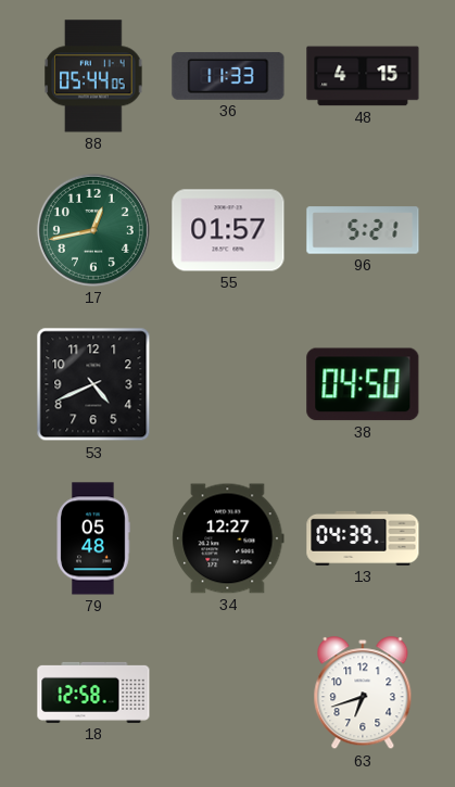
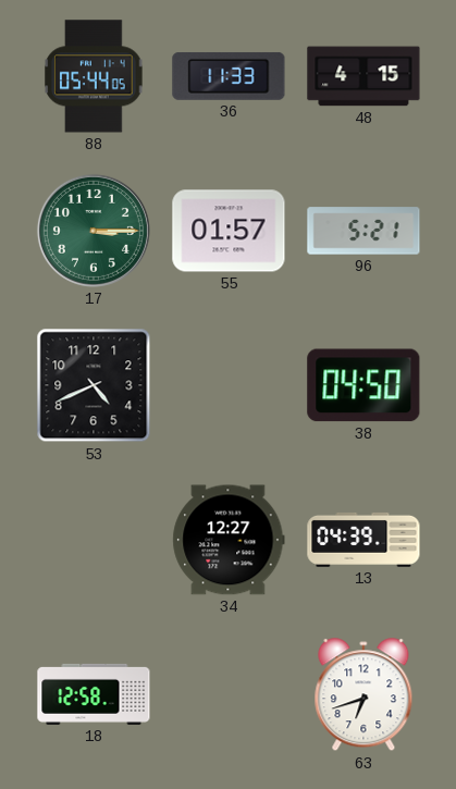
17: 12:43 -> 3:15
79: 05:48 -> none
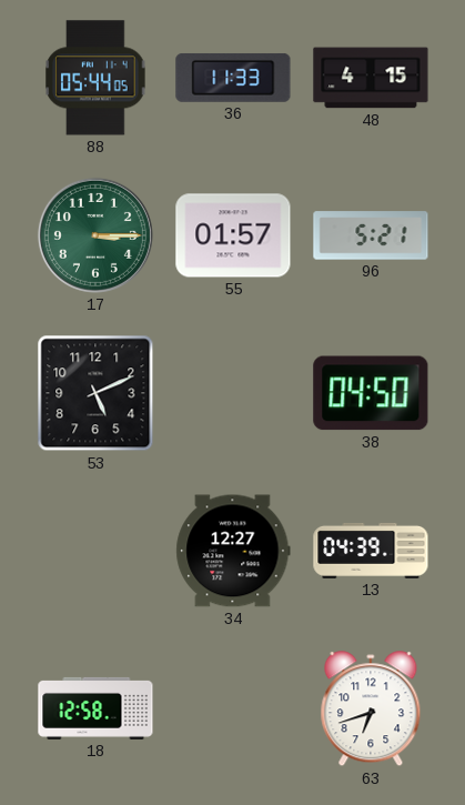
53: 4:41 -> 5:11
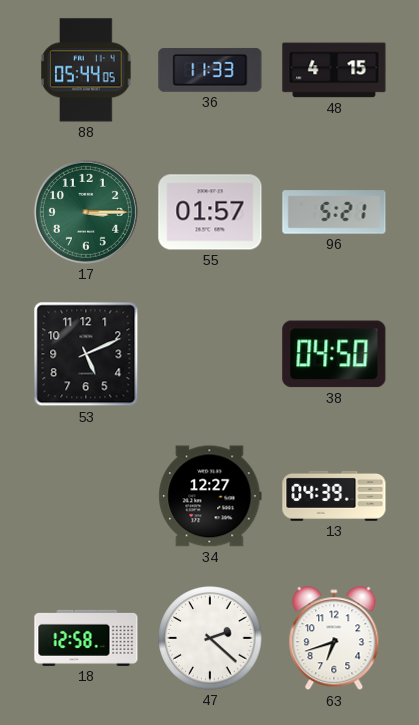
47: none -> 2:22
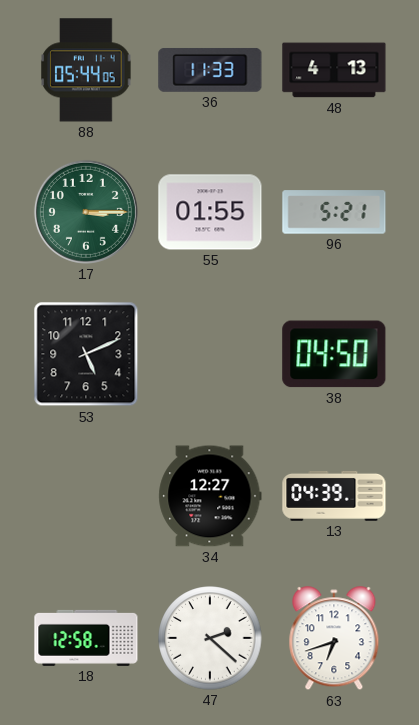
48: 4:15 -> 4:13
55: 01:57 -> 01:55
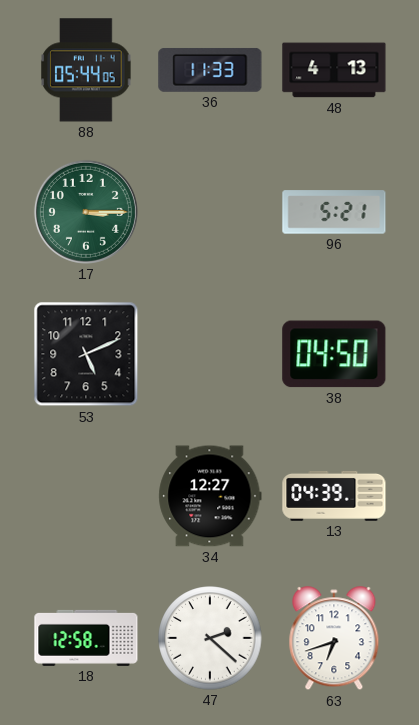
55: 01:55 -> none
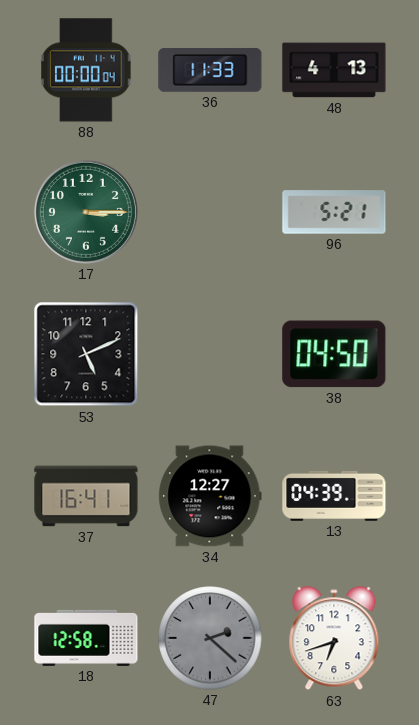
88: 05:44 -> 00:00
37: none -> 16:41
47 dial: white -> grey
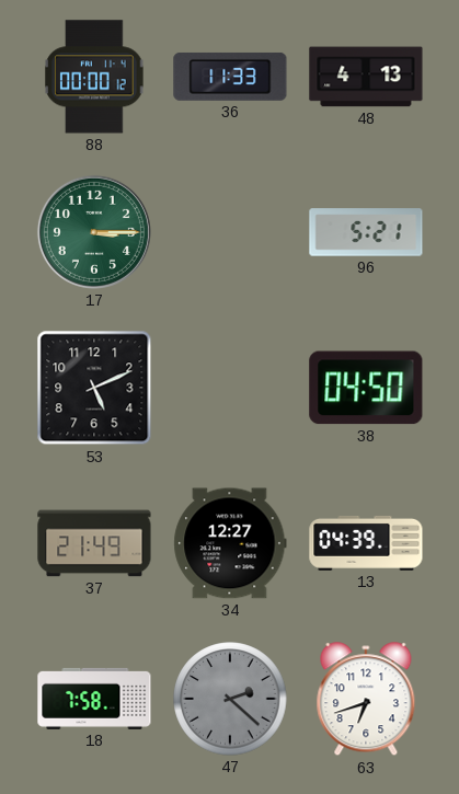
88: 00:00:04 -> 00:00:12
37: 16:41 -> 21:49
18: 12:58 -> 7:58
